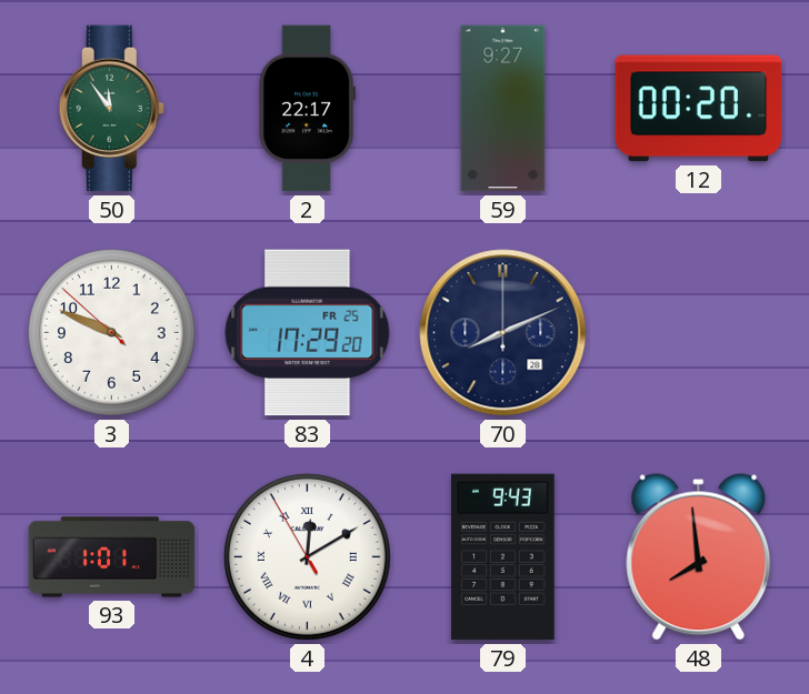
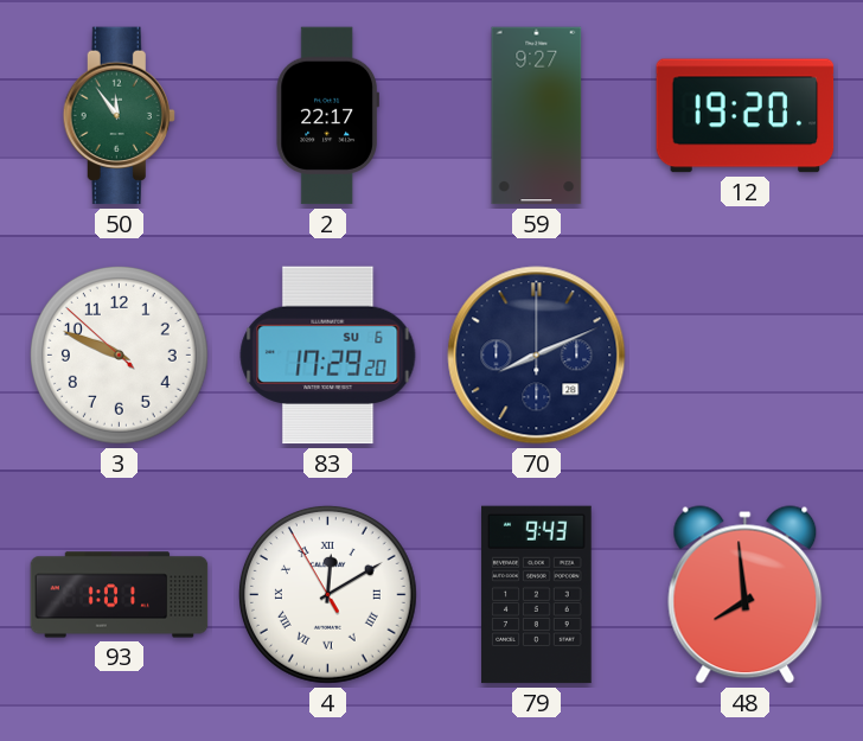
12: 00:20 -> 19:20
83 date: FR 25 -> SU 6
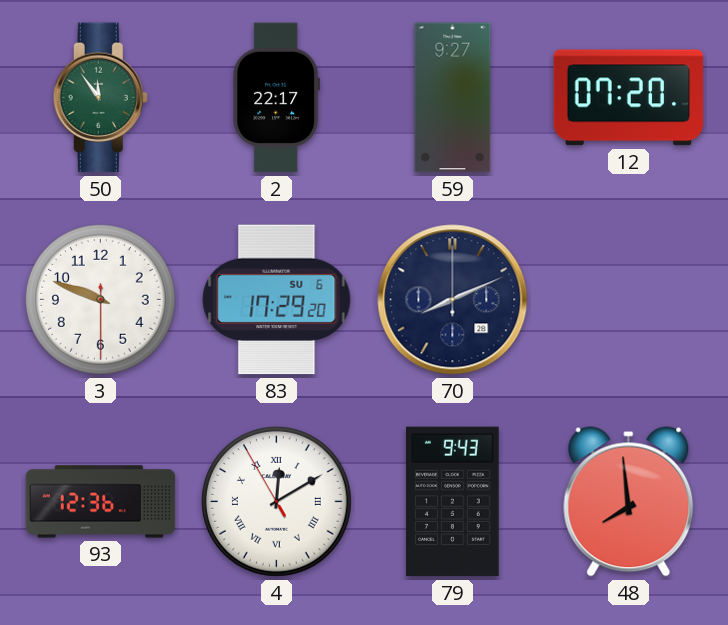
12: 19:20 -> 07:20
3: 9:48:52 -> 9:48:30
93: 1:01 -> 12:36
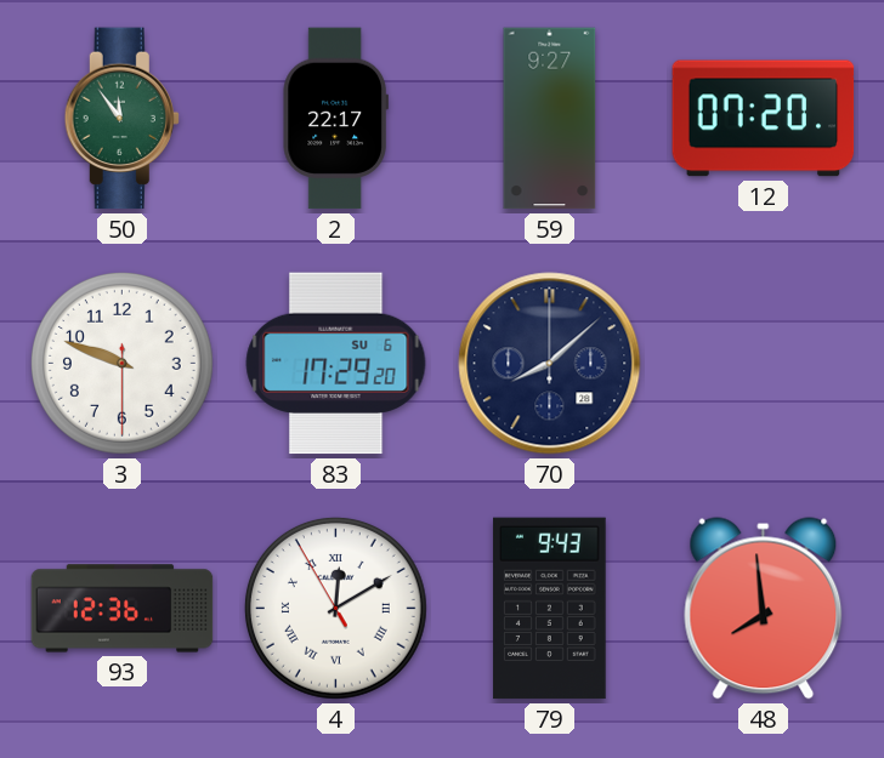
70: 8:11 -> 8:08
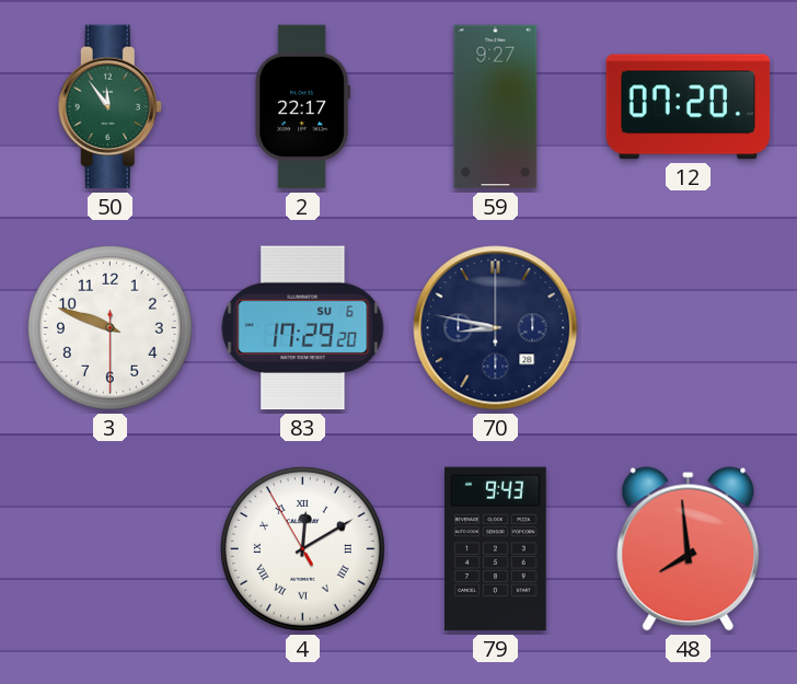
70: 8:08 -> 8:47
93: 12:36 -> none
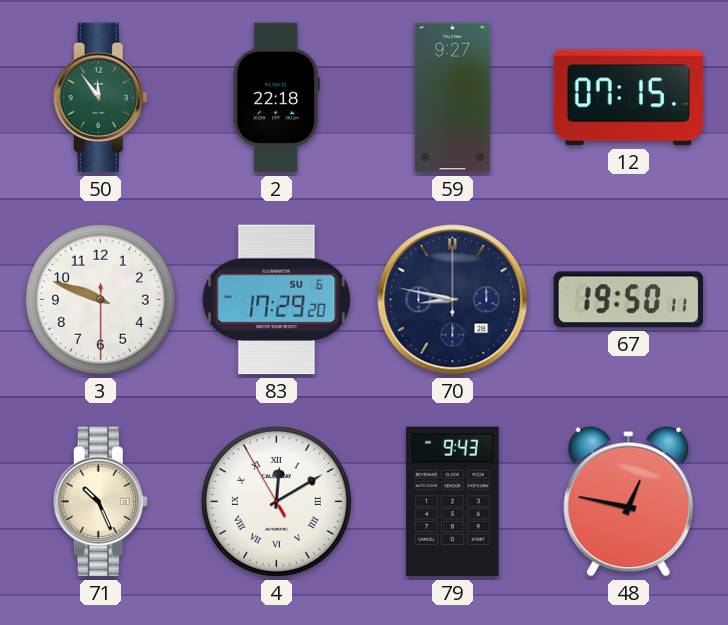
2: 22:17 -> 22:18
12: 07:20 -> 07:15
67: none -> 19:50
71: none -> 10:26
48: 7:59 -> 12:47
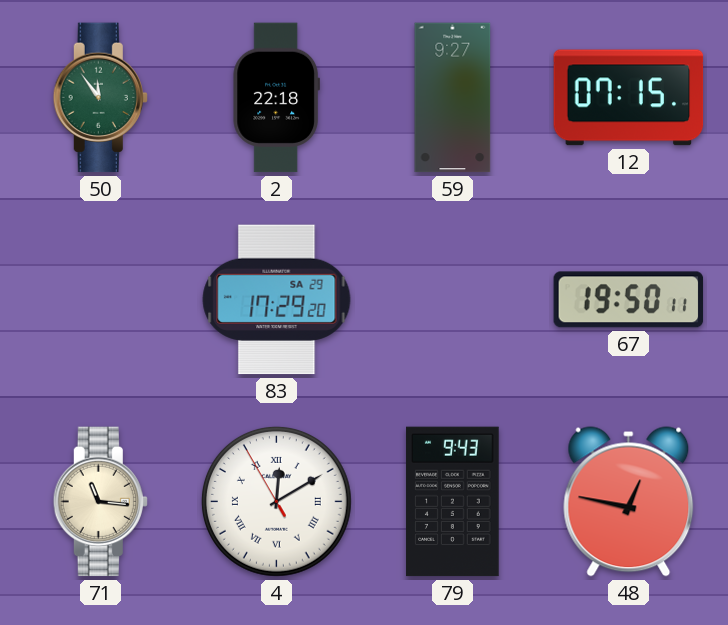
3: 9:48 -> none
83 date: SU 6 -> SA 29
70: 8:47 -> none
71: 10:26 -> 11:16
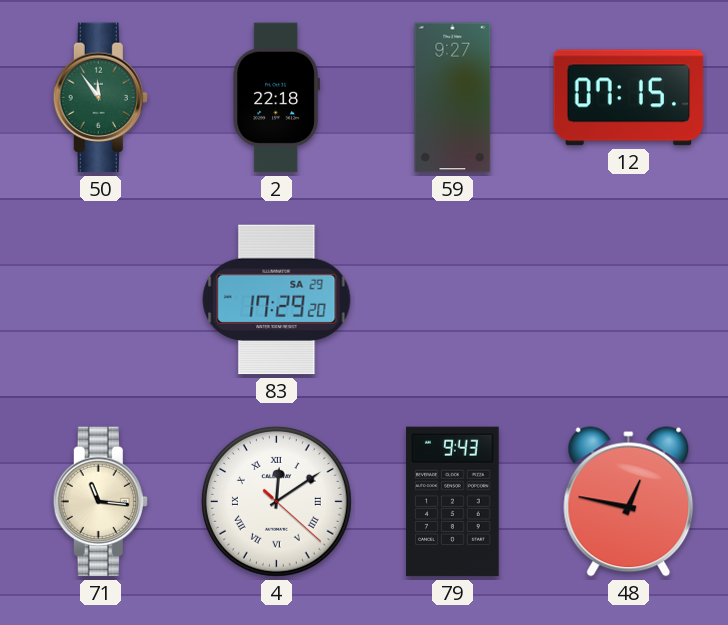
67: 19:50 -> none
4: 12:09:55 -> 12:09:22
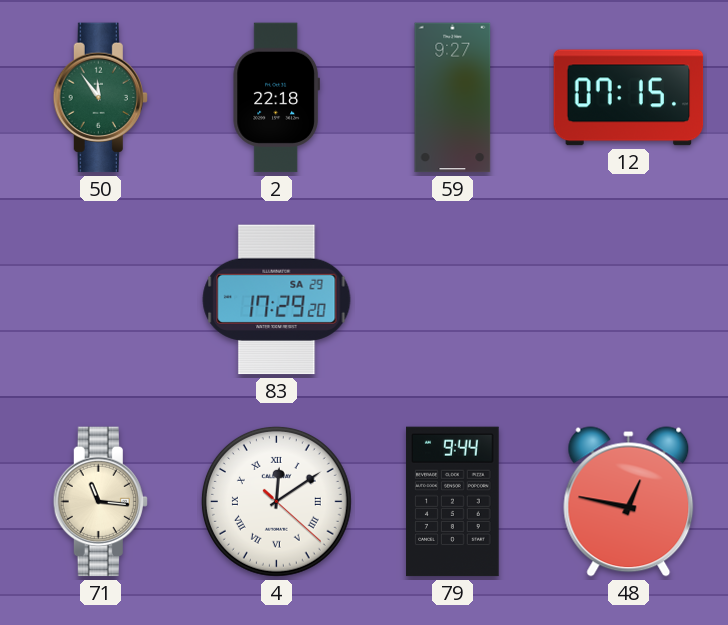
79: 9:43 -> 9:44
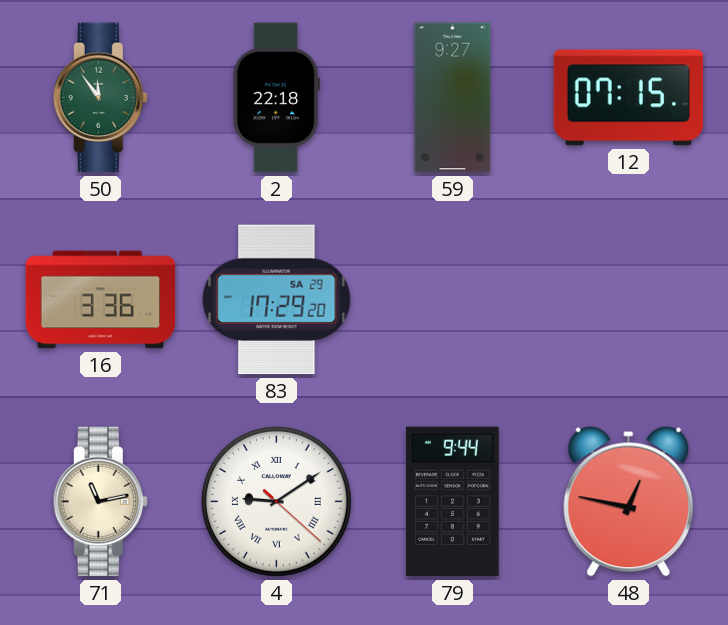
16: none -> 3:36
71: 11:16 -> 11:13
4: 12:09 -> 9:09
